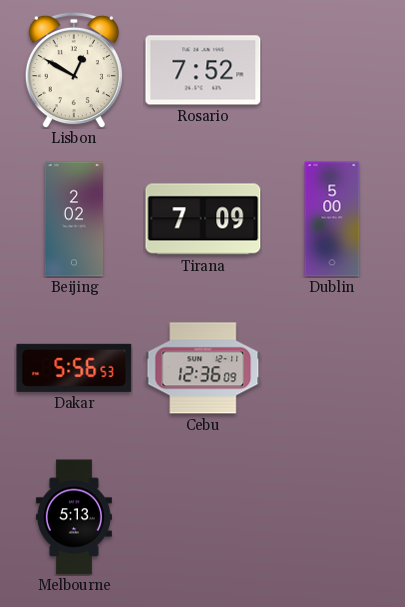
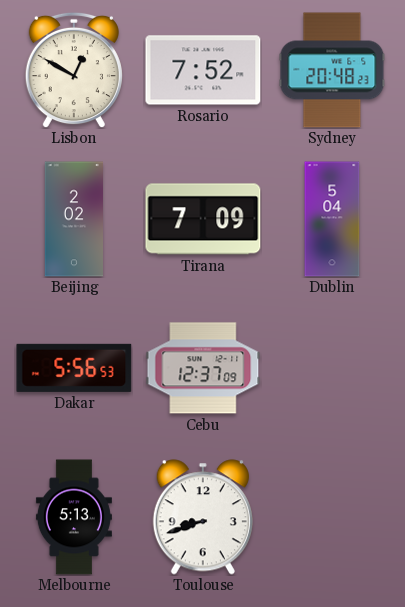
Sydney: none -> 20:48
Dublin: 5:00 -> 5:04
Cebu: 12:36 -> 12:37
Toulouse: none -> 8:42
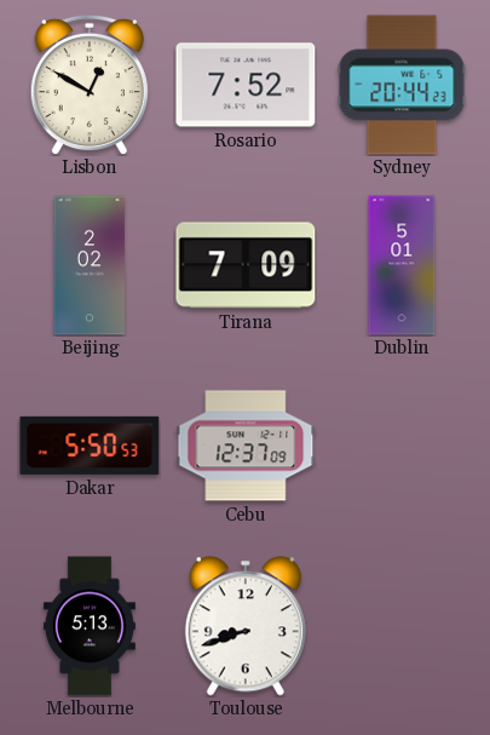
Sydney: 20:48 -> 20:44
Dublin: 5:04 -> 5:01
Dakar: 5:56 -> 5:50
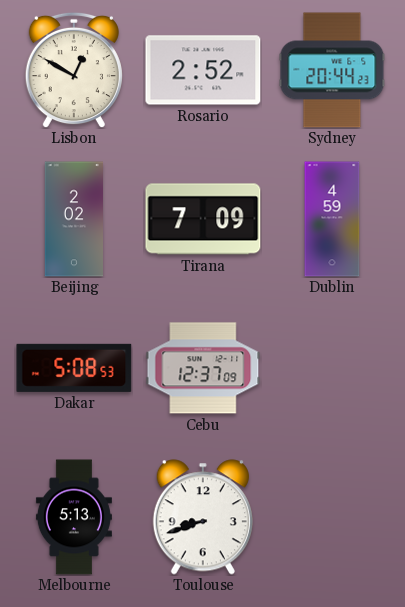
Rosario: 7:52 -> 2:52
Dublin: 5:01 -> 4:59
Dakar: 5:50 -> 5:08
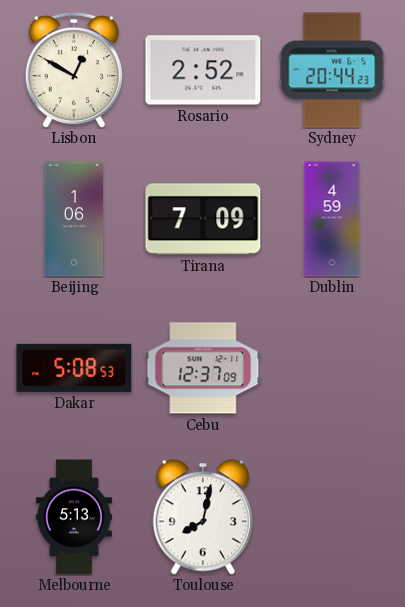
Beijing: 2:02 -> 1:06
Toulouse: 8:42 -> 8:02
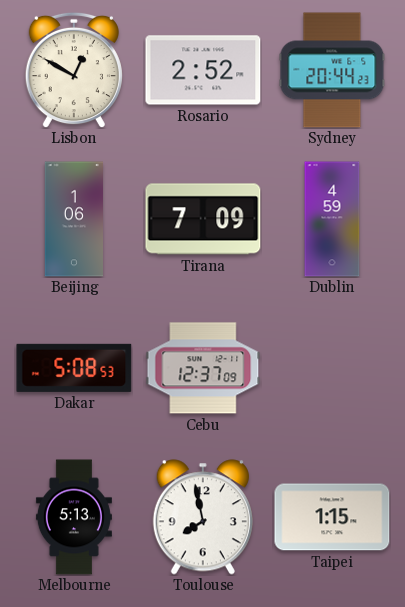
Toulouse: 8:02 -> 7:58
Taipei: none -> 1:15
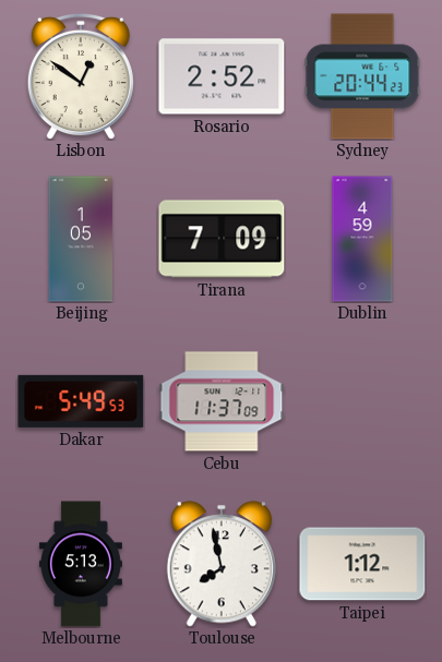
Lisbon: 12:50 -> 12:51
Beijing: 1:06 -> 1:05
Dakar: 5:08 -> 5:49
Cebu: 12:37 -> 11:37
Taipei: 1:15 -> 1:12
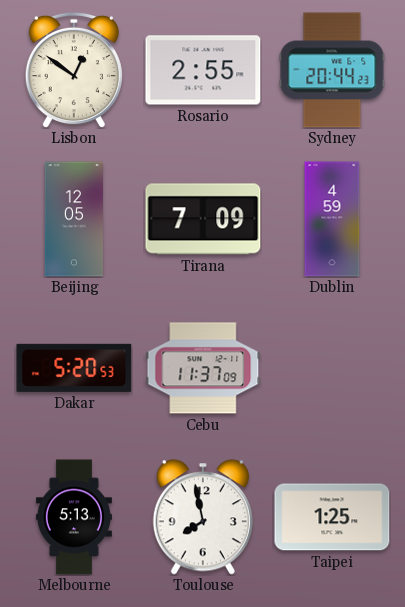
Rosario: 2:52 -> 2:55
Beijing: 1:05 -> 12:05
Dakar: 5:49 -> 5:20
Taipei: 1:12 -> 1:25
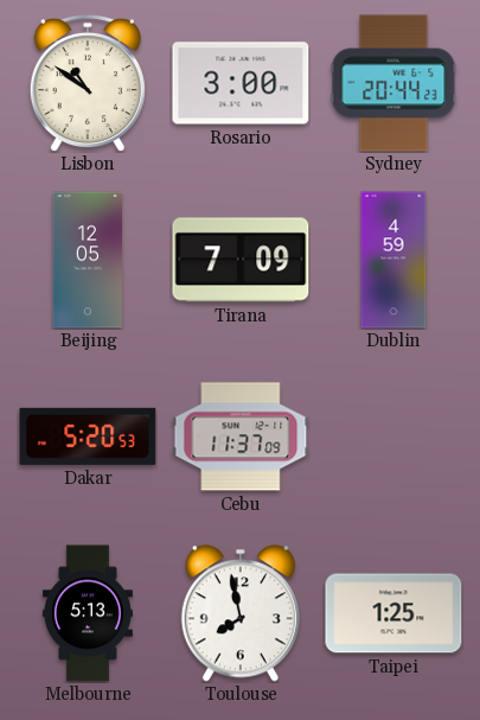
Lisbon: 12:51 -> 10:51
Rosario: 2:55 -> 3:00
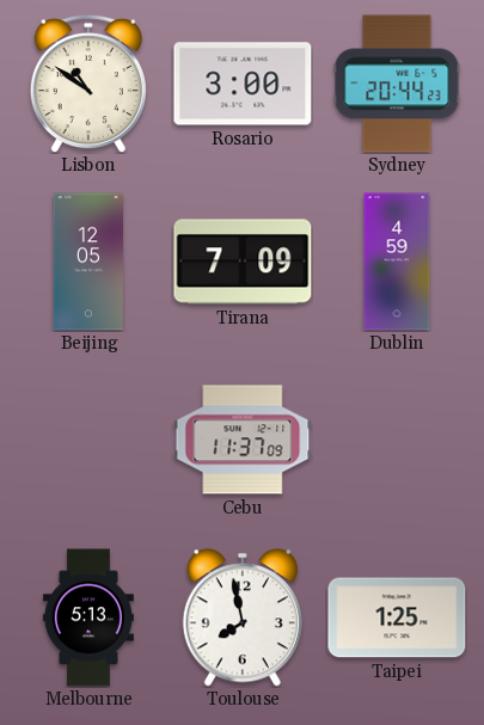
Dakar: 5:20 -> none
